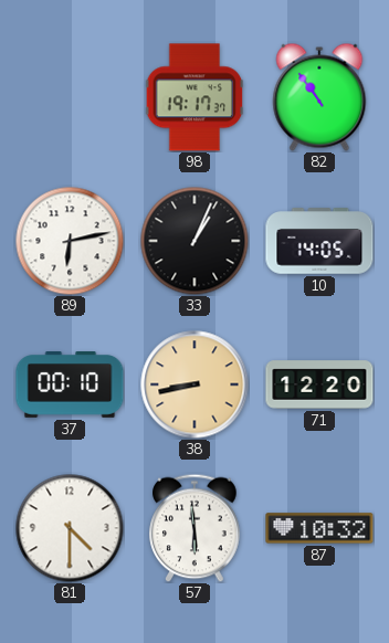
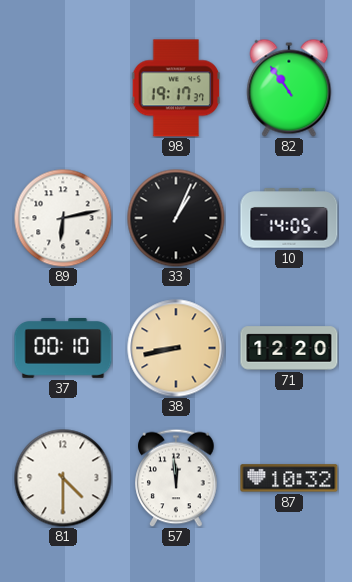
57: 5:59 -> 11:59
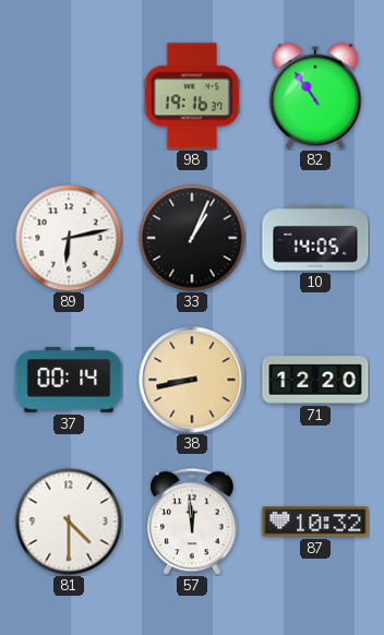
98: 19:17 -> 19:16
37: 00:10 -> 00:14
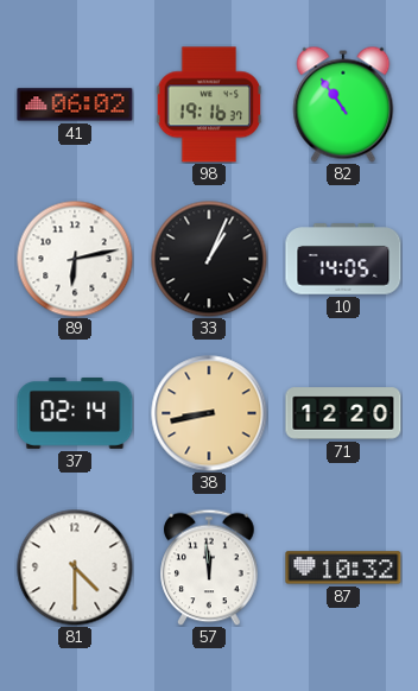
41: none -> 06:02
37: 00:14 -> 02:14
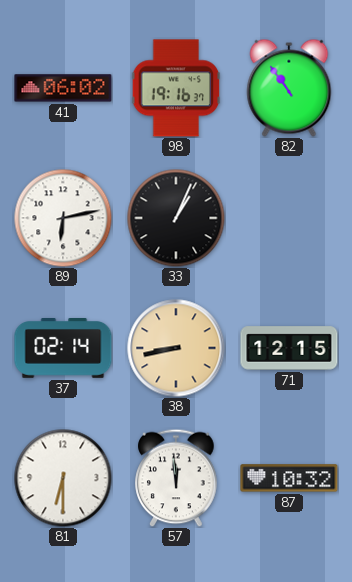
10: 14:05 -> none
71: 12:20 -> 12:15
81: 4:30 -> 6:30
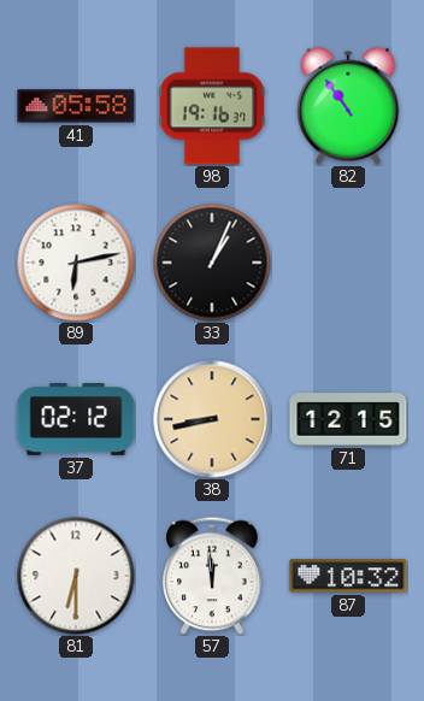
41: 06:02 -> 05:58
37: 02:14 -> 02:12
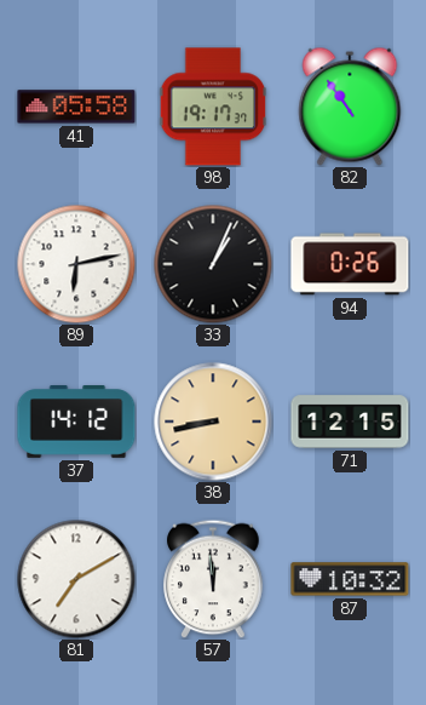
98: 19:16 -> 19:17
94: none -> 0:26
37: 02:12 -> 14:12
81: 6:30 -> 7:10
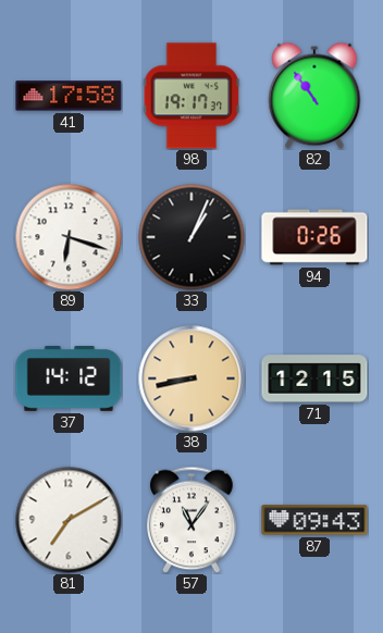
41: 05:58 -> 17:58
89: 6:13 -> 6:18
57: 11:59 -> 11:06
87: 10:32 -> 09:43
